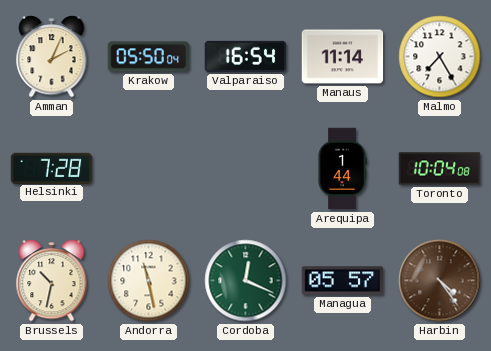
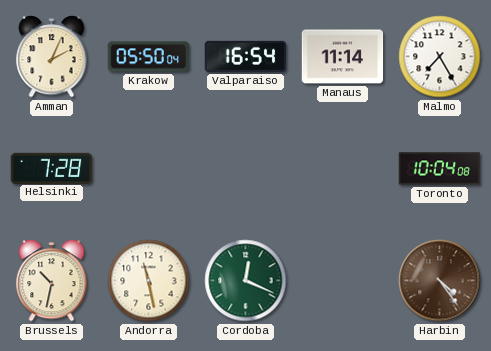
Arequipa: 1:44 -> none
Managua: 05:57 -> none
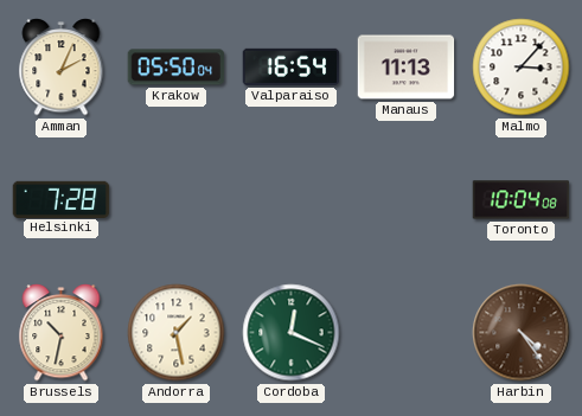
Manaus: 11:14 -> 11:13
Malmo: 7:25 -> 3:07
Andorra: 11:28 -> 1:28
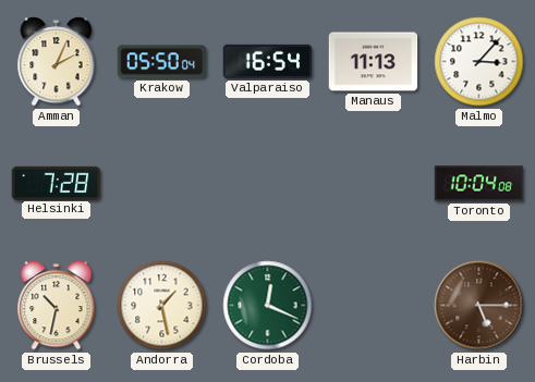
Harbin: 4:24 -> 5:15
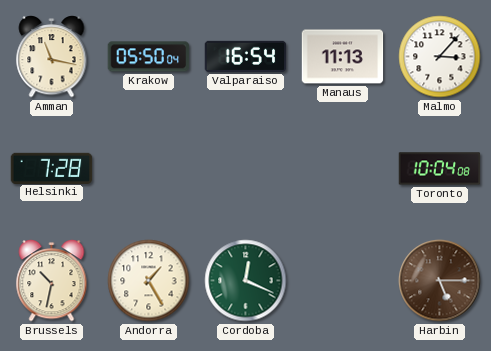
Amman: 2:04 -> 11:17
Andorra: 1:28 -> 1:25
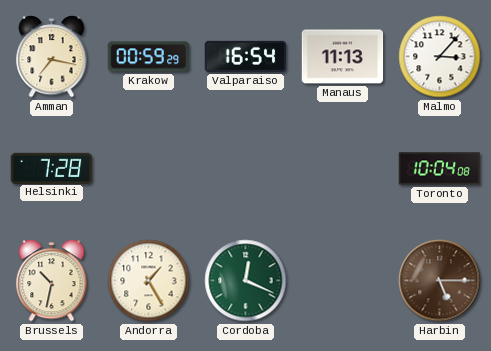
Amman: 11:17 -> 7:17
Krakow: 05:50 -> 00:59
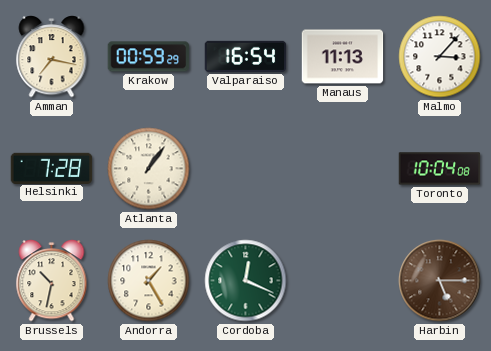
Atlanta: none -> 1:06
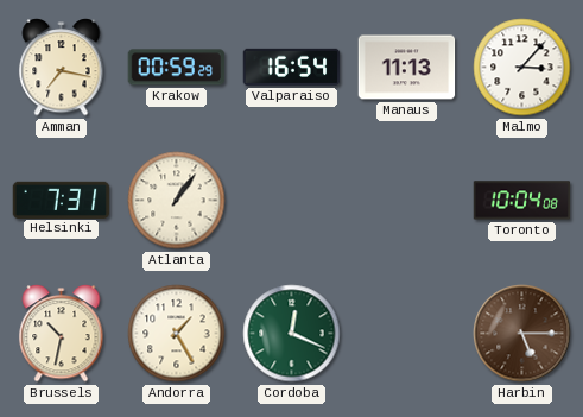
Helsinki: 7:28 -> 7:31
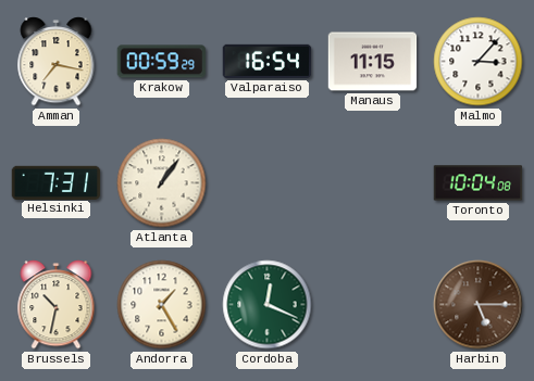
Manaus: 11:13 -> 11:15
